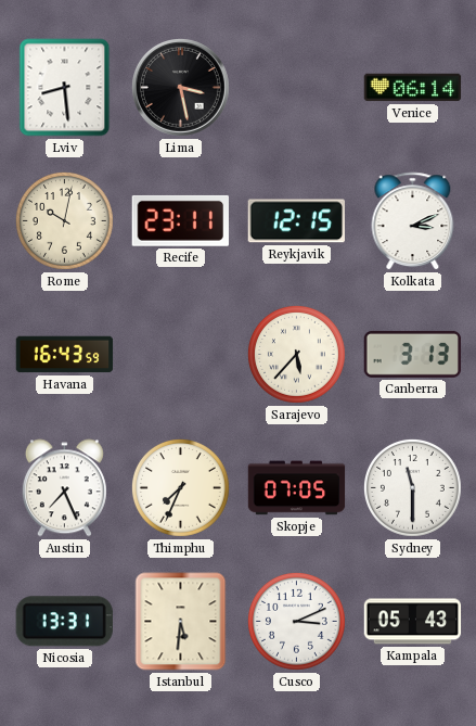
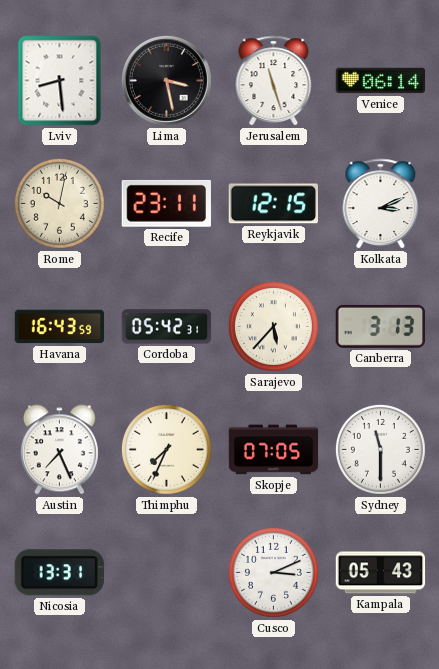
Jerusalem: none -> 11:27
Cordoba: none -> 05:42
Istanbul: 5:31 -> none
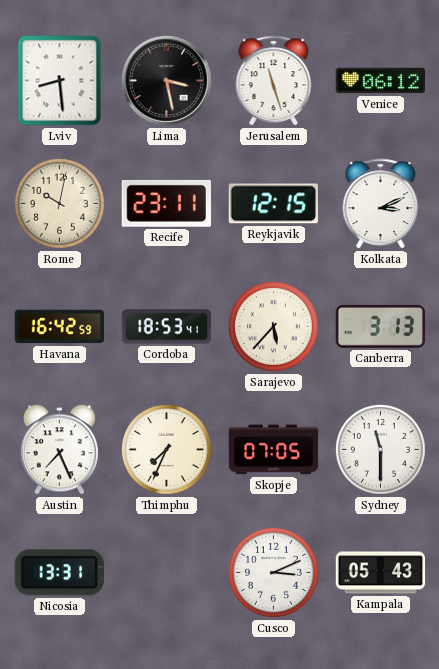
Venice: 06:14 -> 06:12
Havana: 16:43 -> 16:42
Cordoba: 05:42 -> 18:53
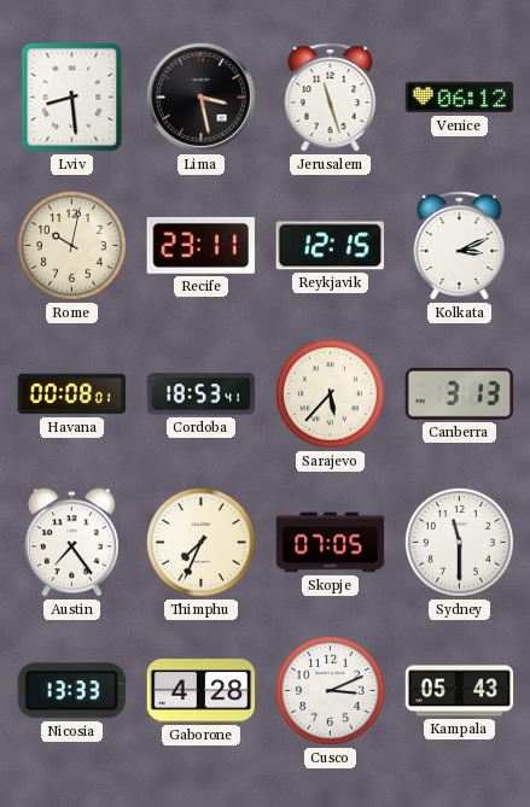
Havana: 16:42 -> 00:08
Austin: 7:26 -> 7:24
Nicosia: 13:31 -> 13:33
Gaborone: none -> 4:28
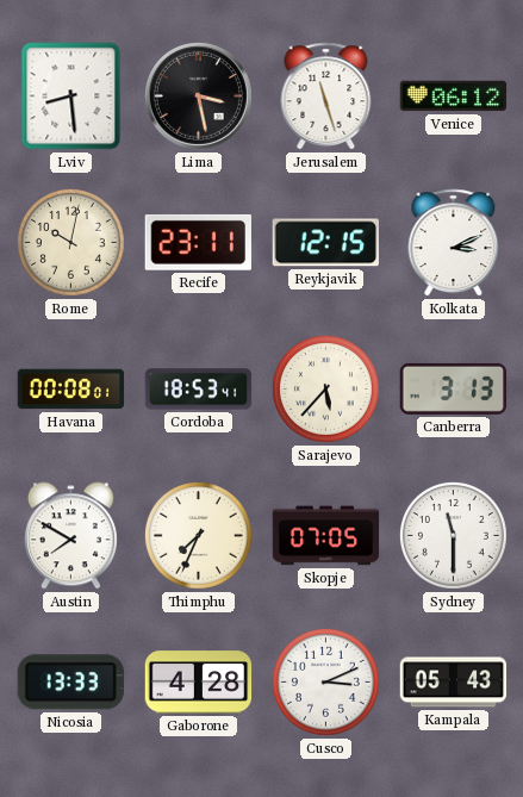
Austin: 7:24 -> 7:50
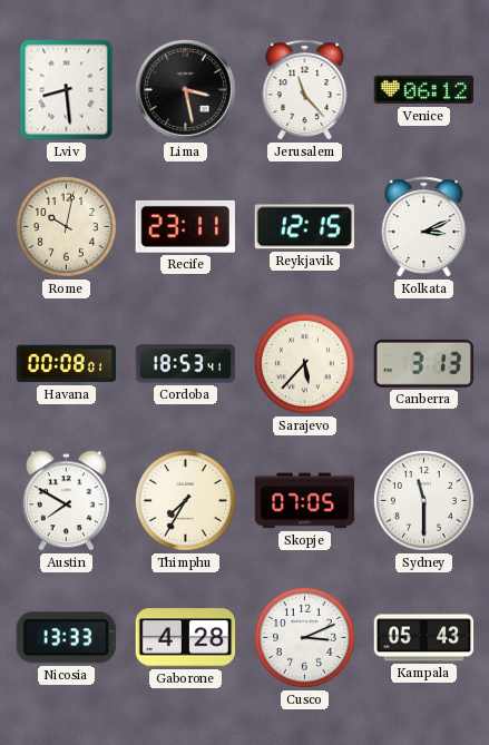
Jerusalem: 11:27 -> 11:23
Thimphu: 7:34 -> 7:35
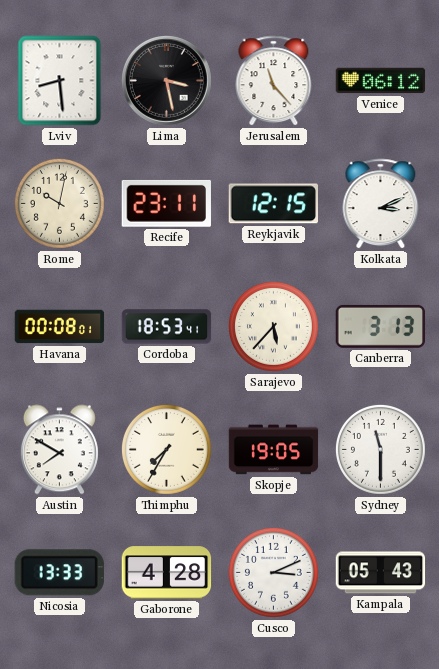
Skopje: 07:05 -> 19:05
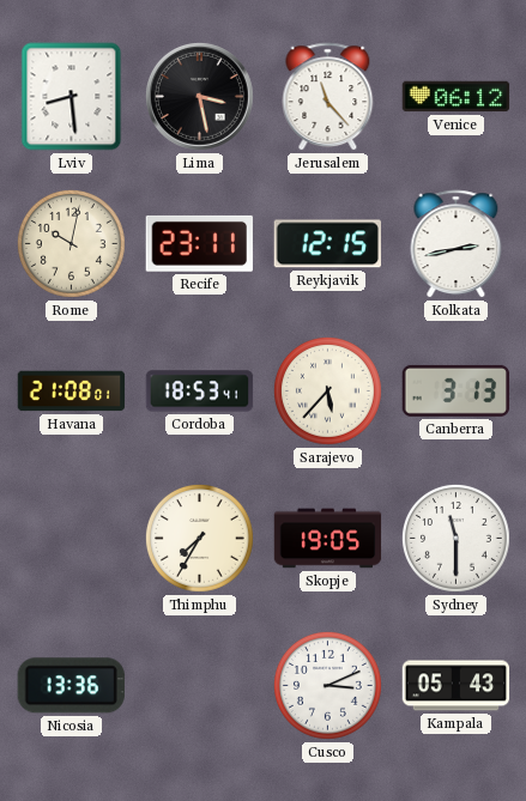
Kolkata: 3:11 -> 2:43
Havana: 00:08 -> 21:08
Austin: 7:50 -> none
Nicosia: 13:33 -> 13:36
Gaborone: 4:28 -> none
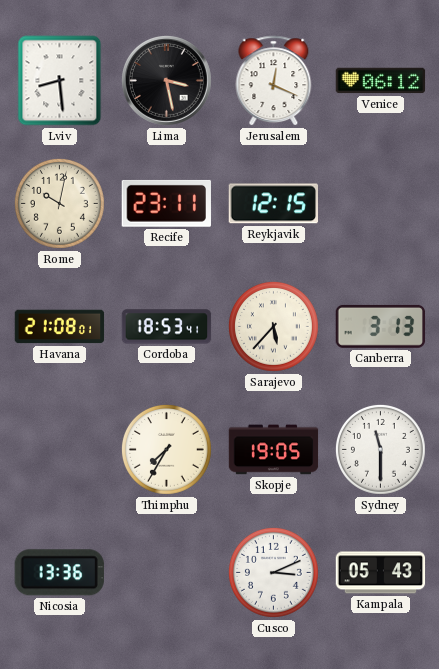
Jerusalem: 11:23 -> 12:19
Kolkata: 2:43 -> none
